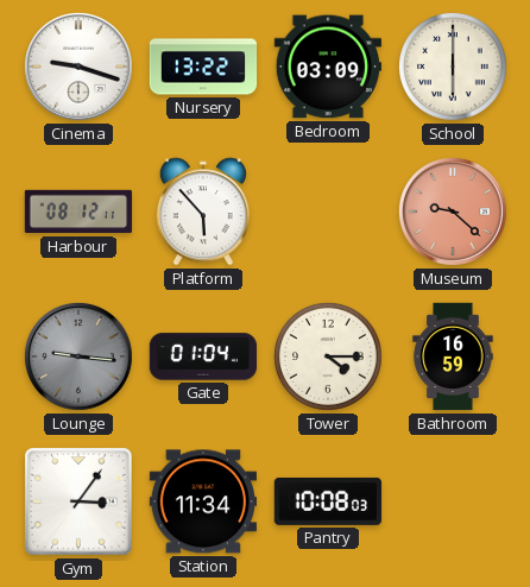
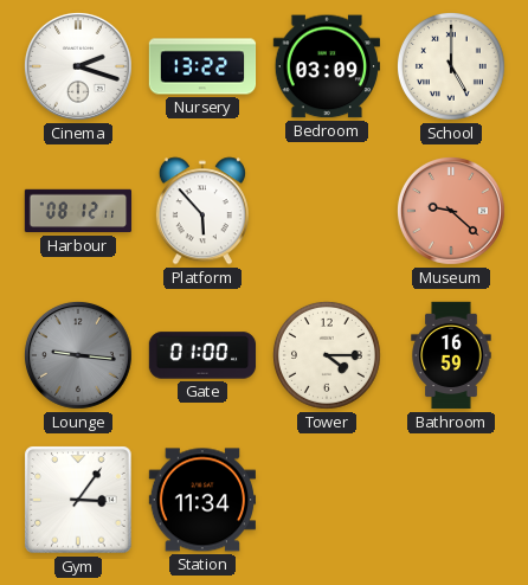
Cinema: 9:18 -> 2:18
School: 6:00 -> 5:00
Gate: 01:04 -> 01:00
Pantry: 10:08 -> none
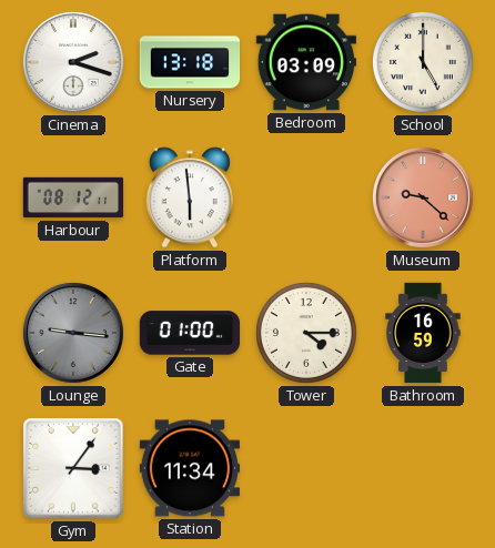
Nursery: 13:22 -> 13:18
Platform: 5:53 -> 5:59
